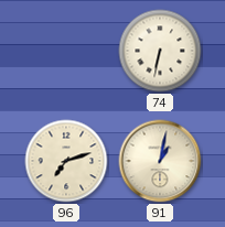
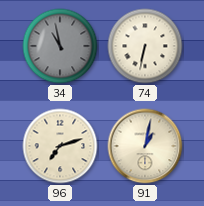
34: none -> 10:58
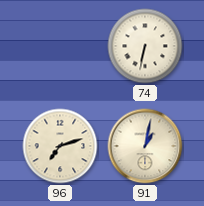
34: 10:58 -> none
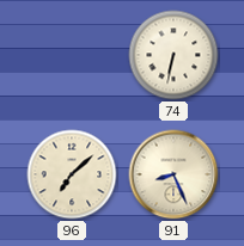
96: 7:12 -> 7:08
91: 1:02 -> 8:26
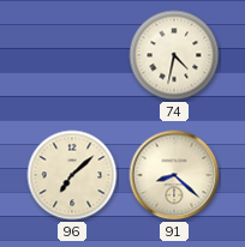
74: 6:32 -> 4:32
91: 8:26 -> 8:22
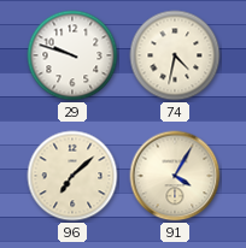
29: none -> 9:48
91: 8:22 -> 4:05
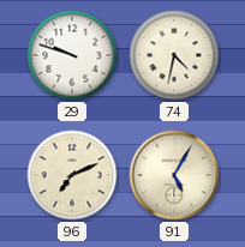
96: 7:08 -> 7:11
91: 4:05 -> 5:05
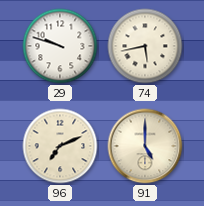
74: 4:32 -> 5:43
91: 5:05 -> 5:00
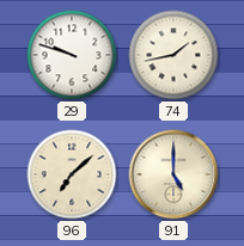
74: 5:43 -> 1:43
96: 7:11 -> 7:08
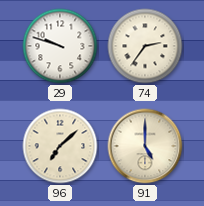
74: 1:43 -> 2:36
